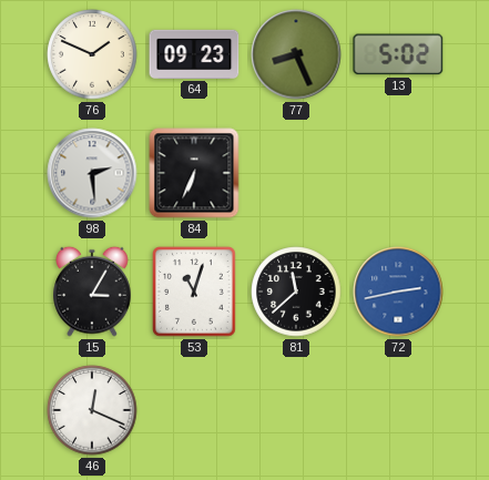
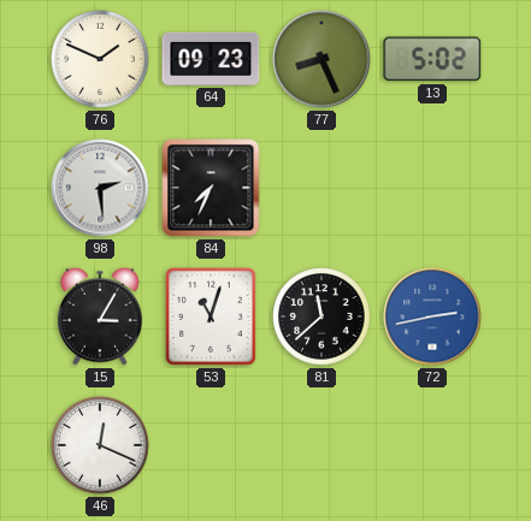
84: 6:34 -> 7:34
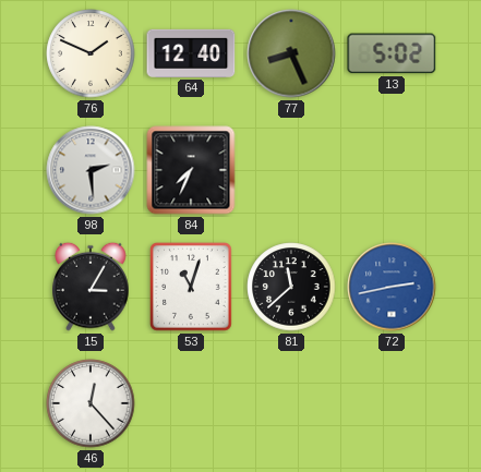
64: 09:23 -> 12:40
46: 12:19 -> 12:23
